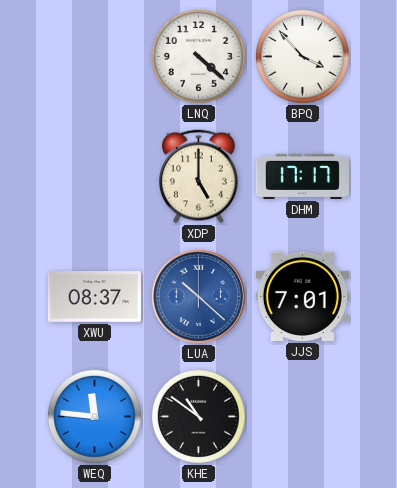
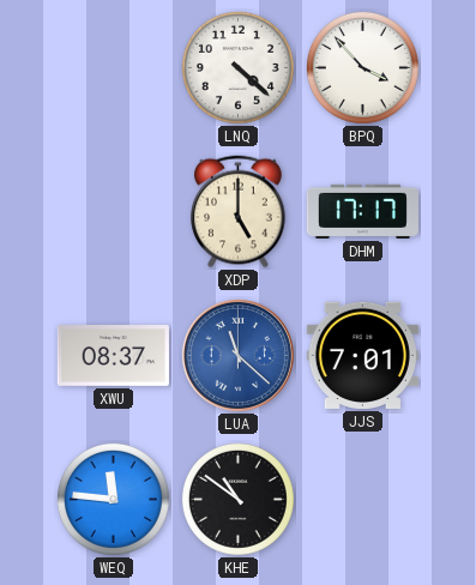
LUA: 10:22 -> 11:22
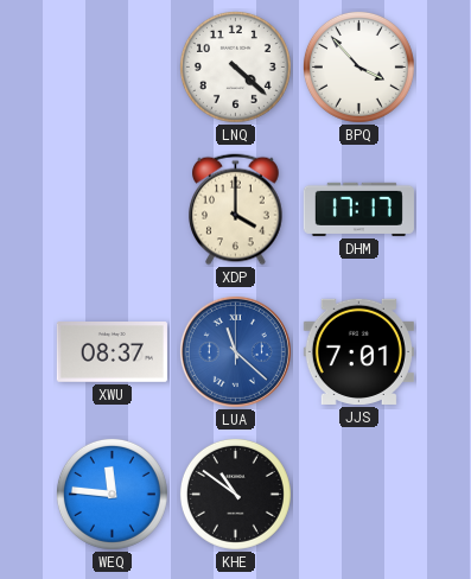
XDP: 5:00 -> 4:00
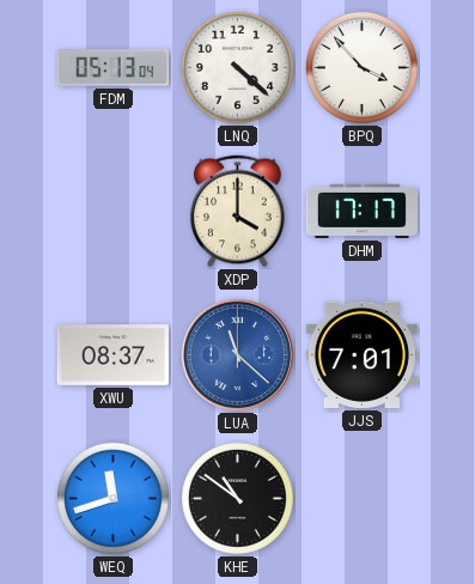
FDM: none -> 05:13
WEQ: 11:46 -> 11:42
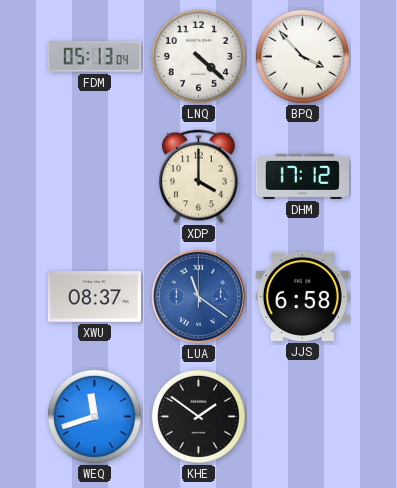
DHM: 17:17 -> 17:12
LUA: 11:22 -> 11:21
JJS: 7:01 -> 6:58
KHE: 10:51 -> 1:51
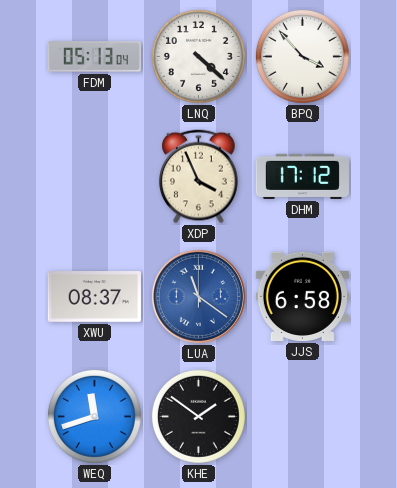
XDP: 4:00 -> 3:56
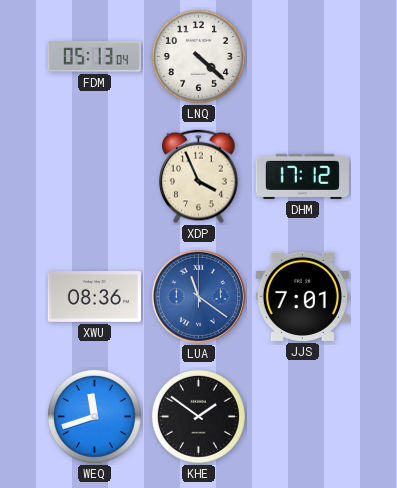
BPQ: 3:53 -> none
XWU: 08:37 -> 08:36
JJS: 6:58 -> 7:01
